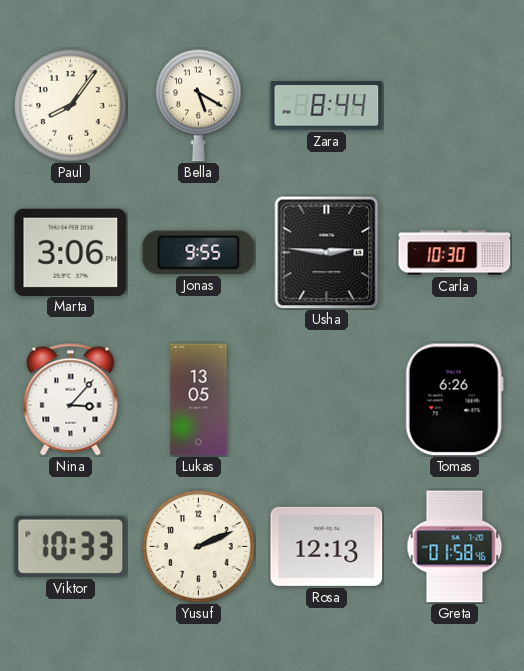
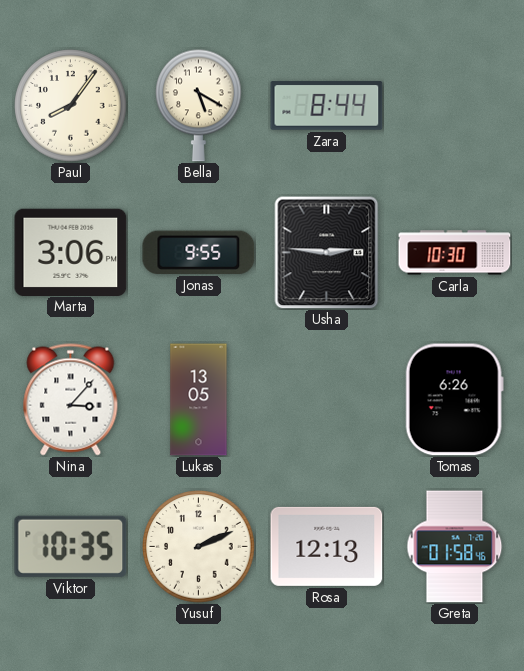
Viktor: 10:33 -> 10:35
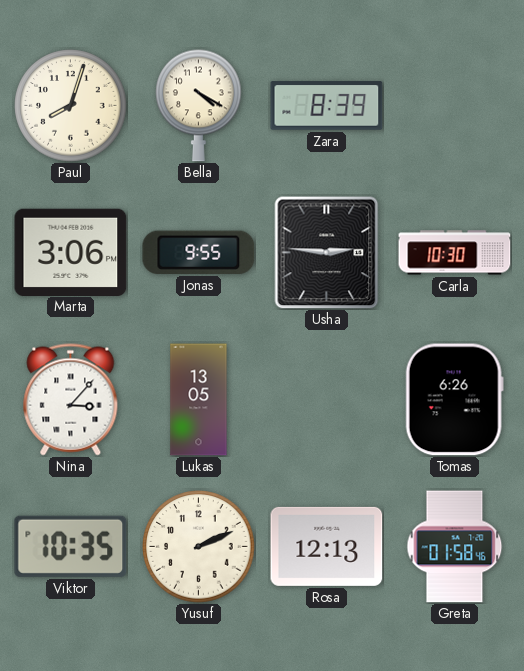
Paul: 8:06 -> 8:03
Bella: 5:20 -> 4:20
Zara: 8:44 -> 8:39
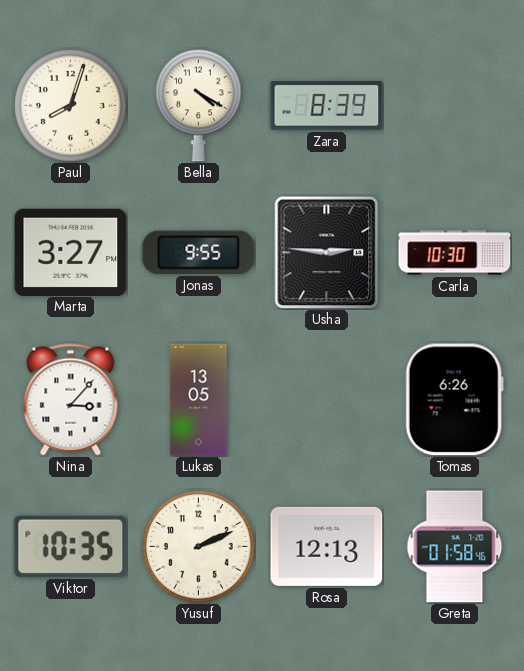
Marta: 3:06 -> 3:27
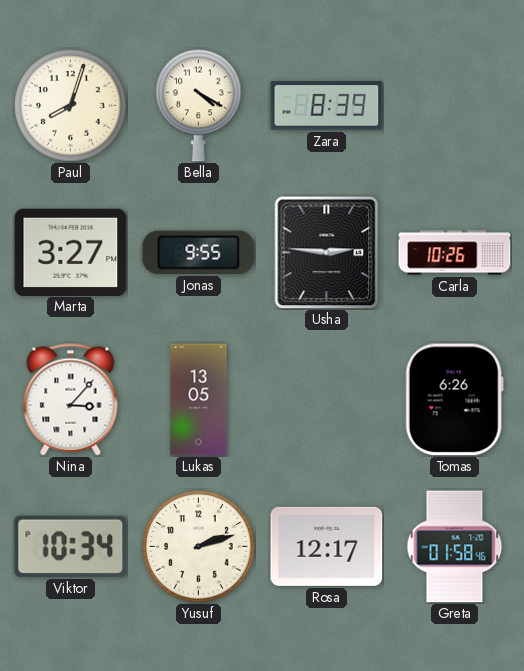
Carla: 10:30 -> 10:26
Viktor: 10:35 -> 10:34
Yusuf: 2:11 -> 2:12
Rosa: 12:13 -> 12:17
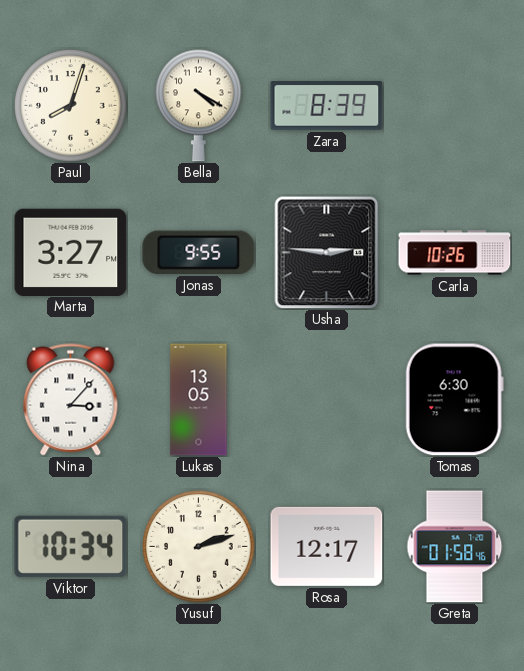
Tomas: 6:26 -> 6:30
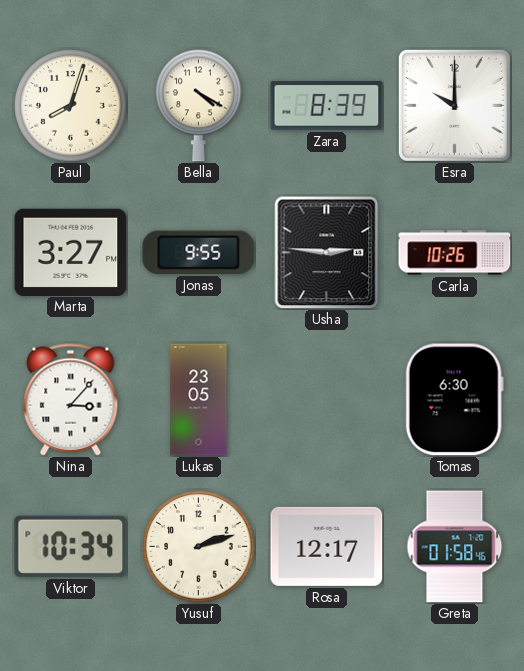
Esra: none -> 10:00
Lukas: 13:05 -> 23:05
